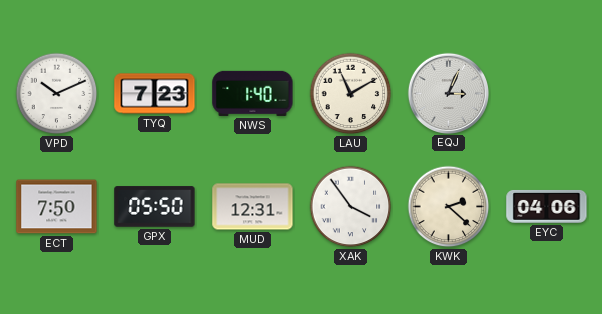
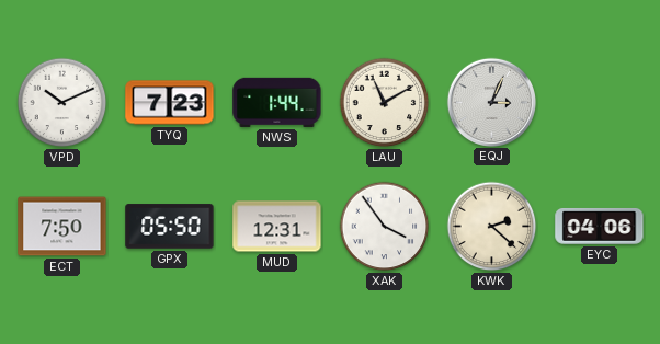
NWS: 1:40 -> 1:44
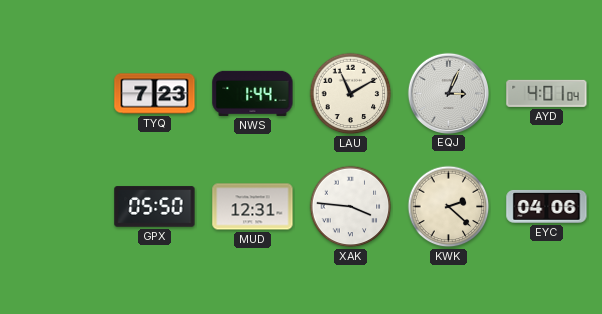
VPD: 10:11 -> none
AYD: none -> 4:01
ECT: 7:50 -> none
XAK: 3:54 -> 3:46
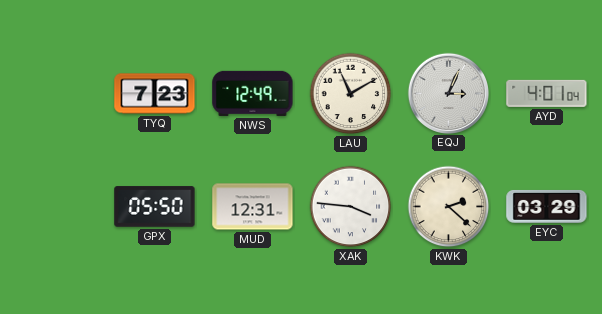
NWS: 1:44 -> 12:49
EYC: 04:06 -> 03:29
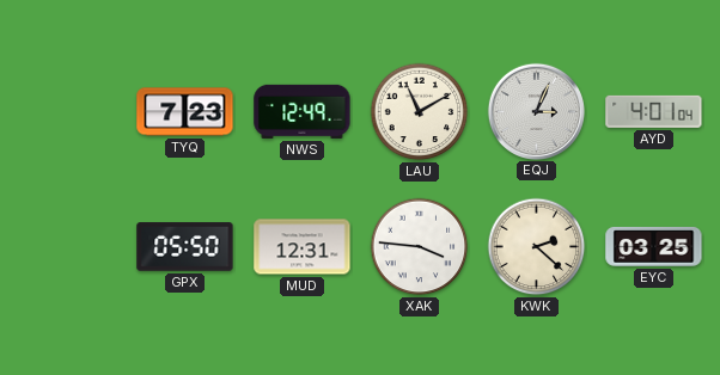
EYC: 03:29 -> 03:25
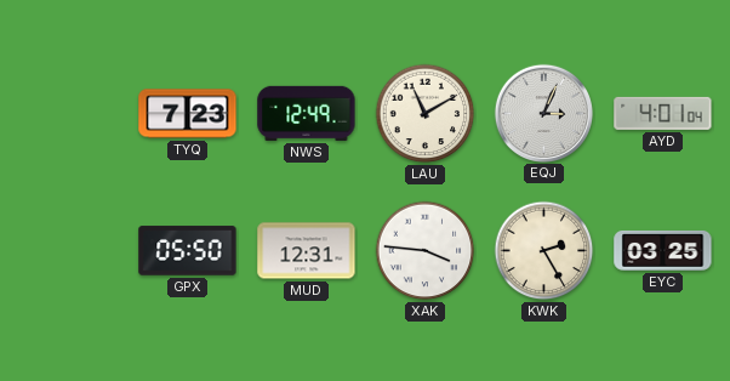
KWK: 2:22 -> 2:25
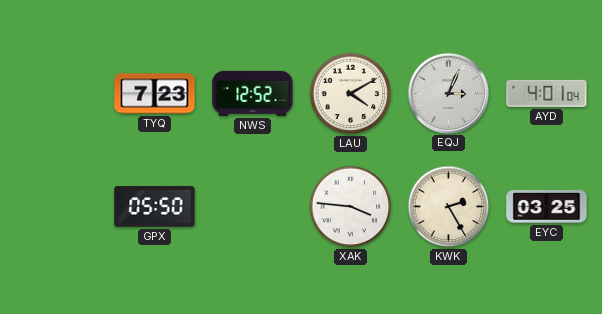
NWS: 12:49 -> 12:52
LAU: 11:10 -> 4:10
MUD: 12:31 -> none
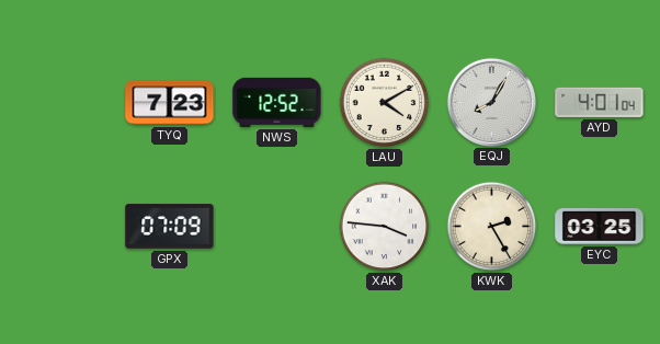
EQJ: 3:04 -> 8:05
GPX: 05:50 -> 07:09
